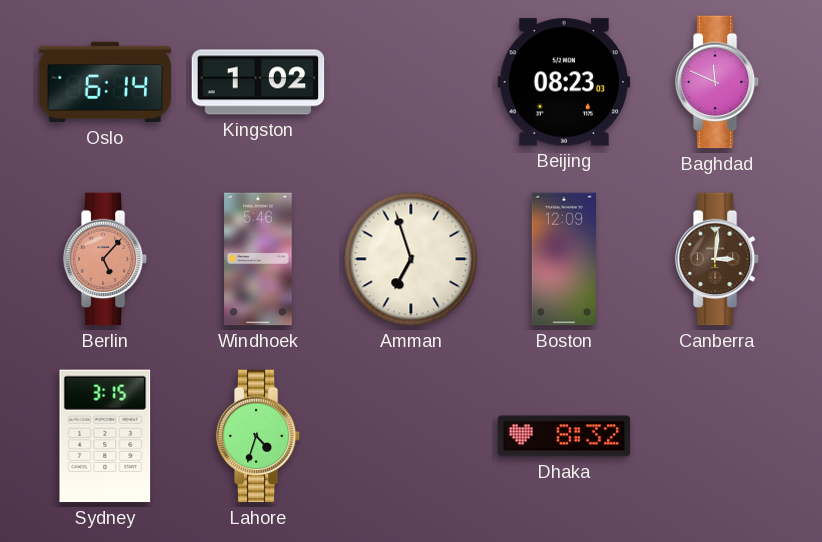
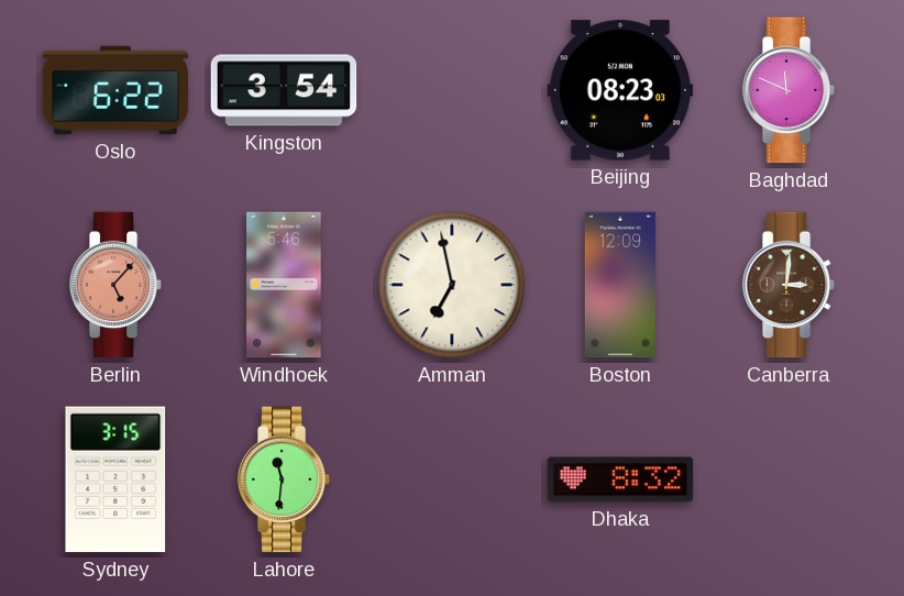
Oslo: 6:14 -> 6:22
Kingston: 1:02 -> 3:54
Amman: 6:57 -> 6:58
Lahore: 4:33 -> 11:31
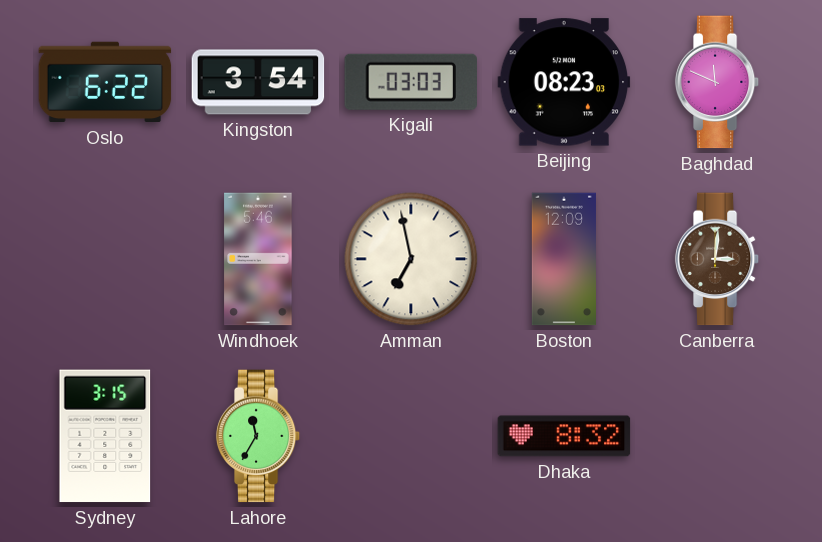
Kigali: none -> 03:03
Berlin: 5:07 -> none
Lahore: 11:31 -> 11:35
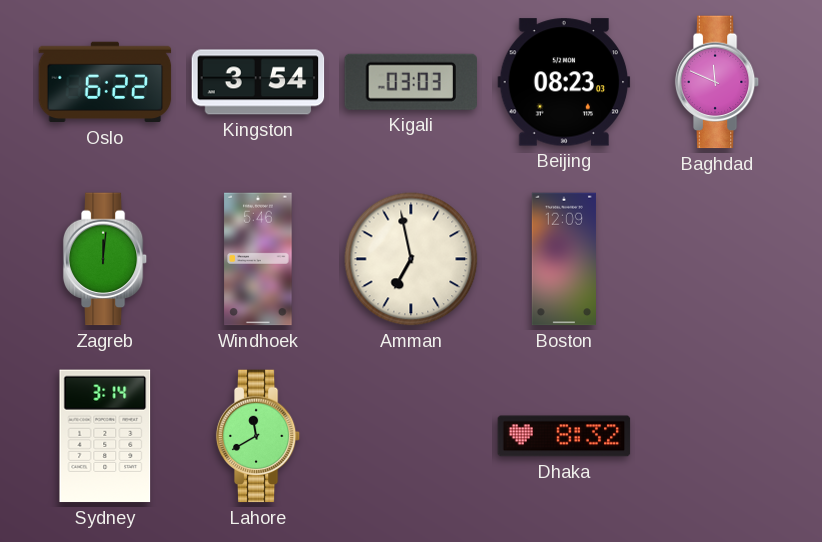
Zagreb: none -> 12:01
Canberra: 3:01 -> none
Sydney: 3:15 -> 3:14
Lahore: 11:35 -> 11:40
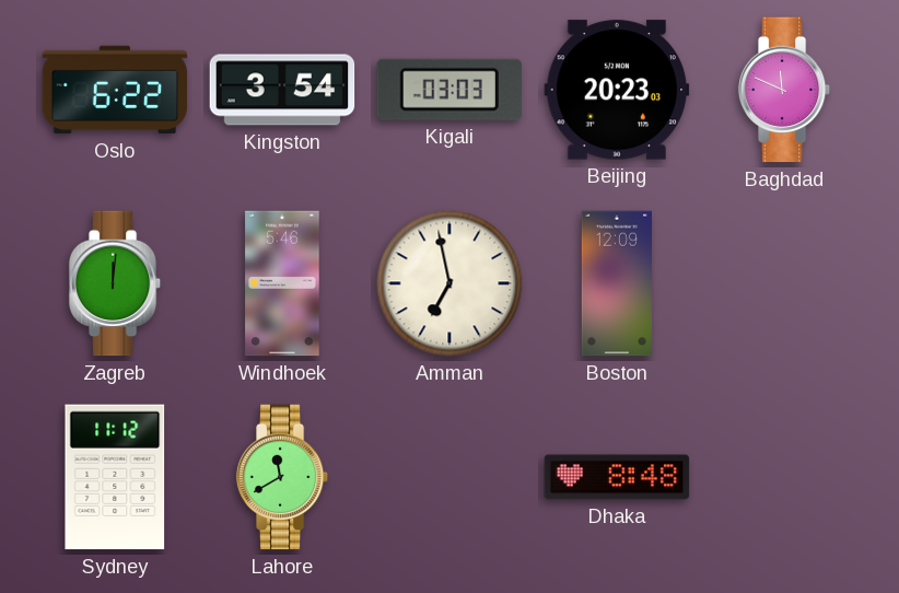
Beijing: 08:23 -> 20:23
Sydney: 3:14 -> 11:12
Dhaka: 8:32 -> 8:48
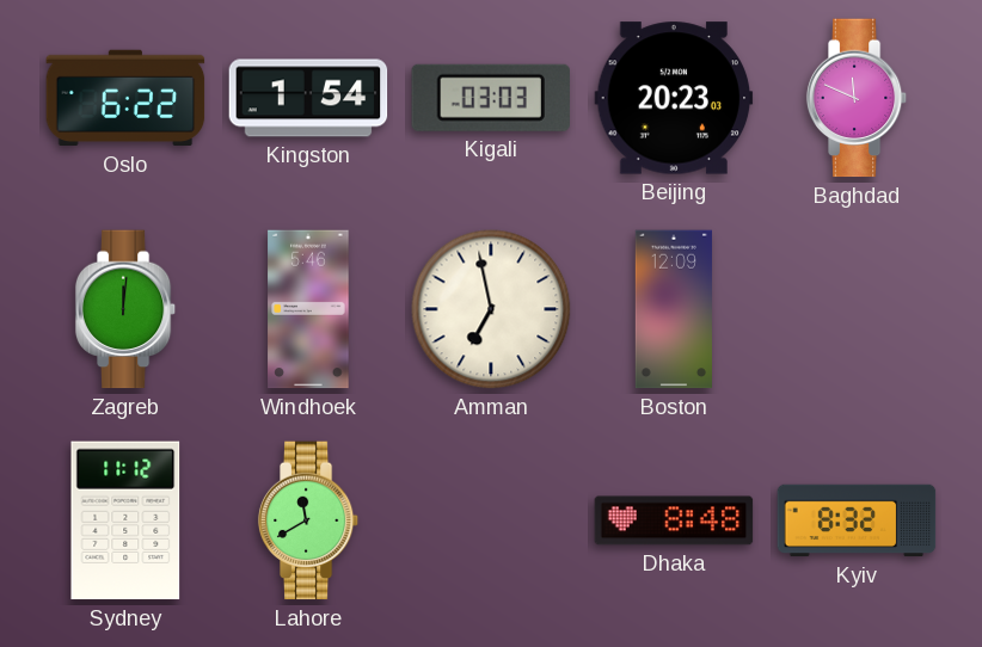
Kingston: 3:54 -> 1:54
Kyiv: none -> 8:32
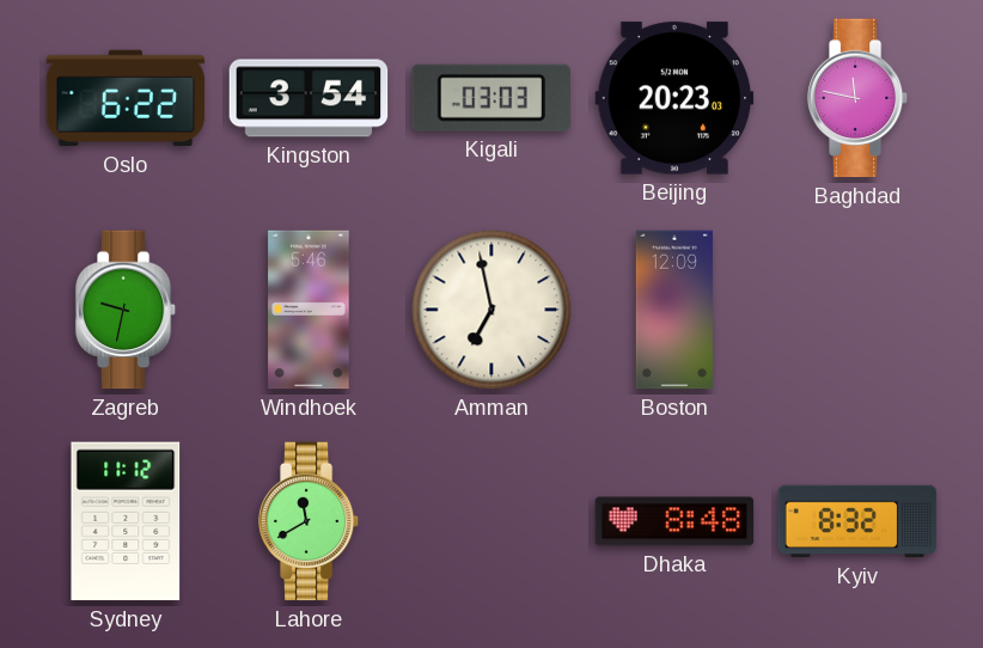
Kingston: 1:54 -> 3:54
Baghdad: 11:49 -> 11:47
Zagreb: 12:01 -> 9:32
